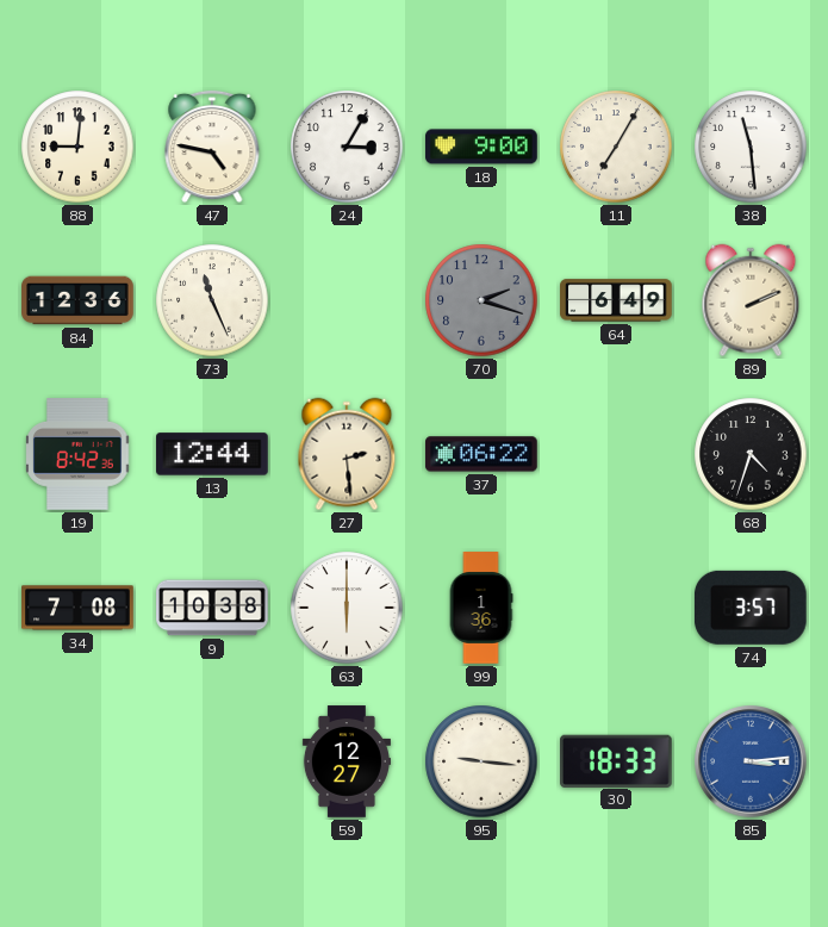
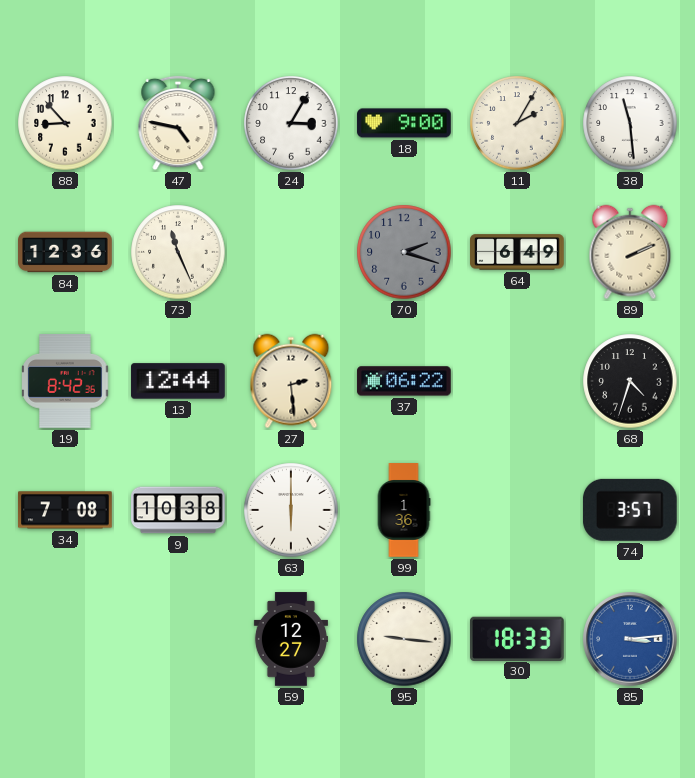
88: 9:01 -> 8:53
11: 7:05 -> 2:05
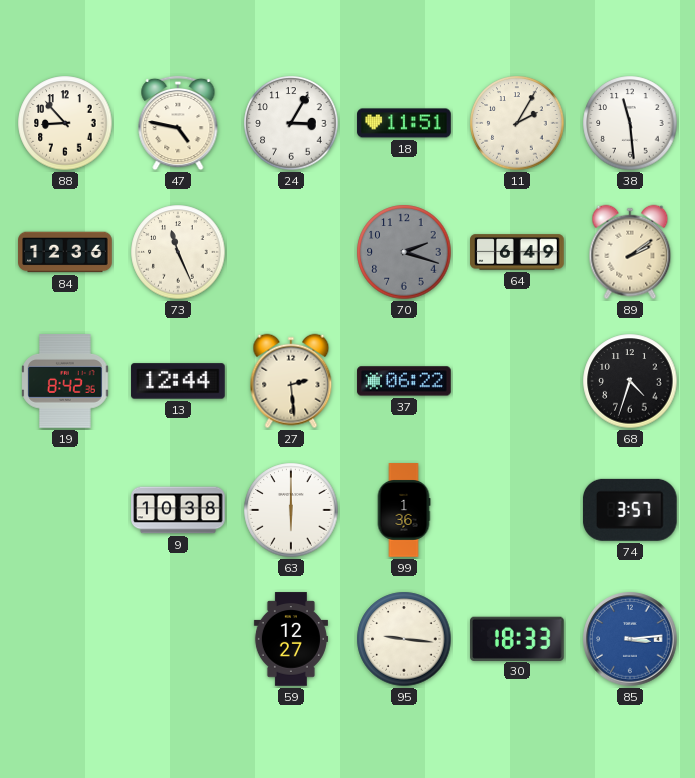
18: 9:00 -> 11:51
89: 2:11 -> 2:09
34: 7:08 -> none
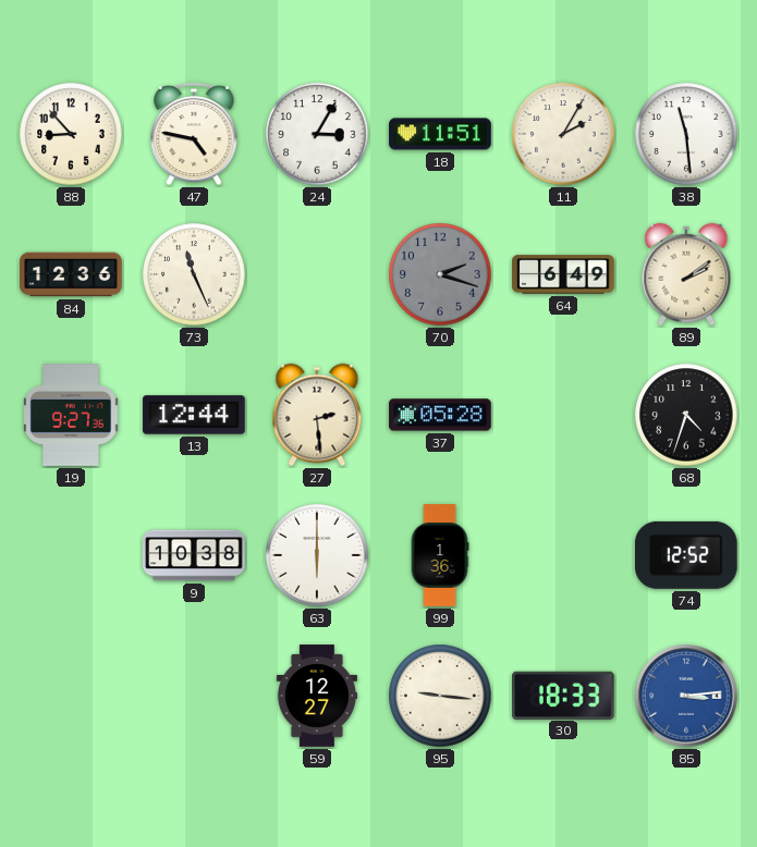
19: 8:42 -> 9:27
37: 06:22 -> 05:28
74: 3:57 -> 12:52
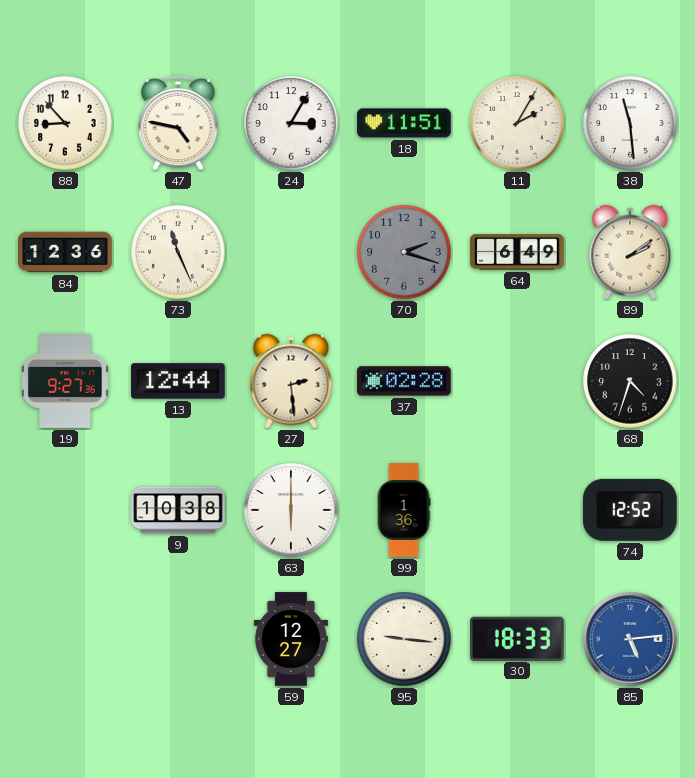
37: 05:28 -> 02:28
85: 3:14 -> 5:14
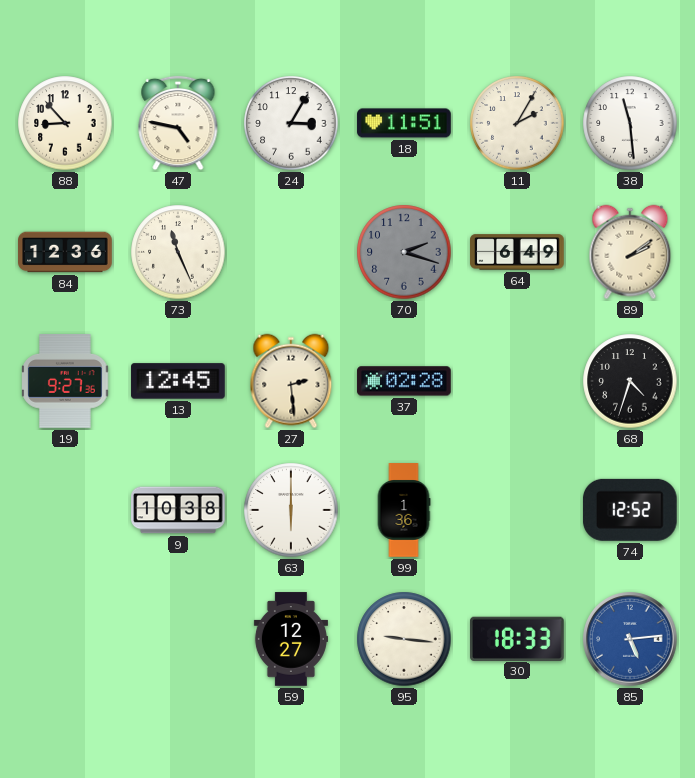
13: 12:44 -> 12:45
